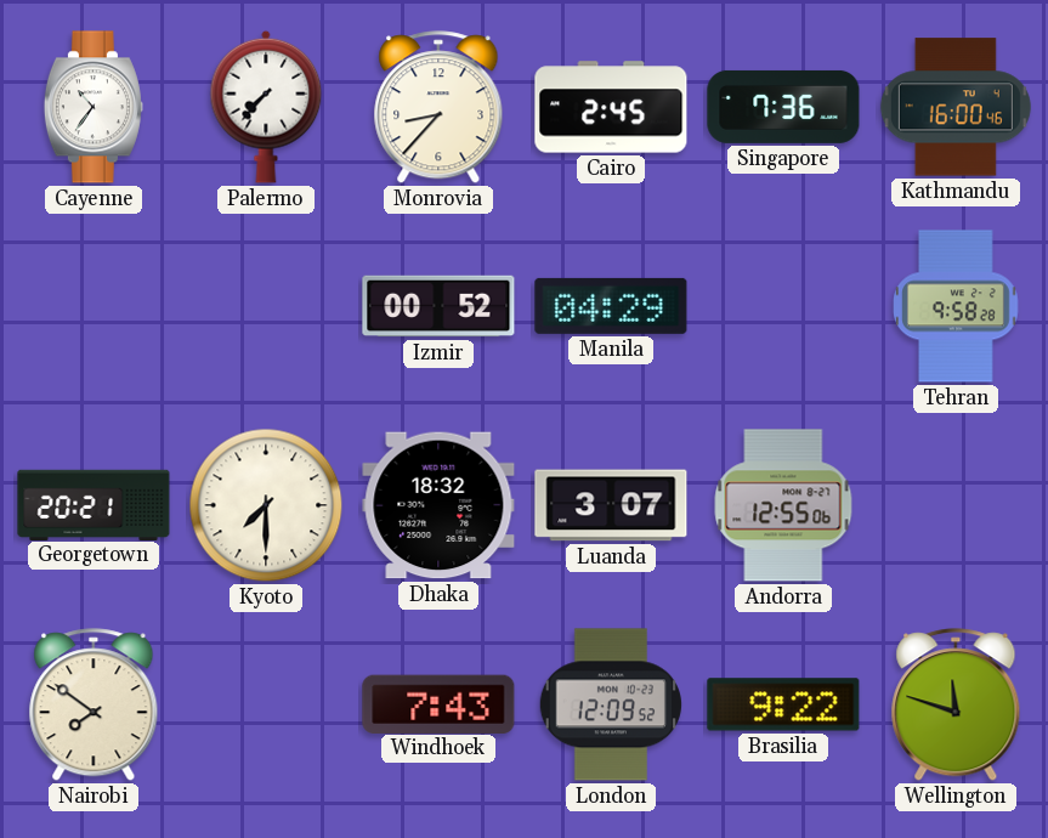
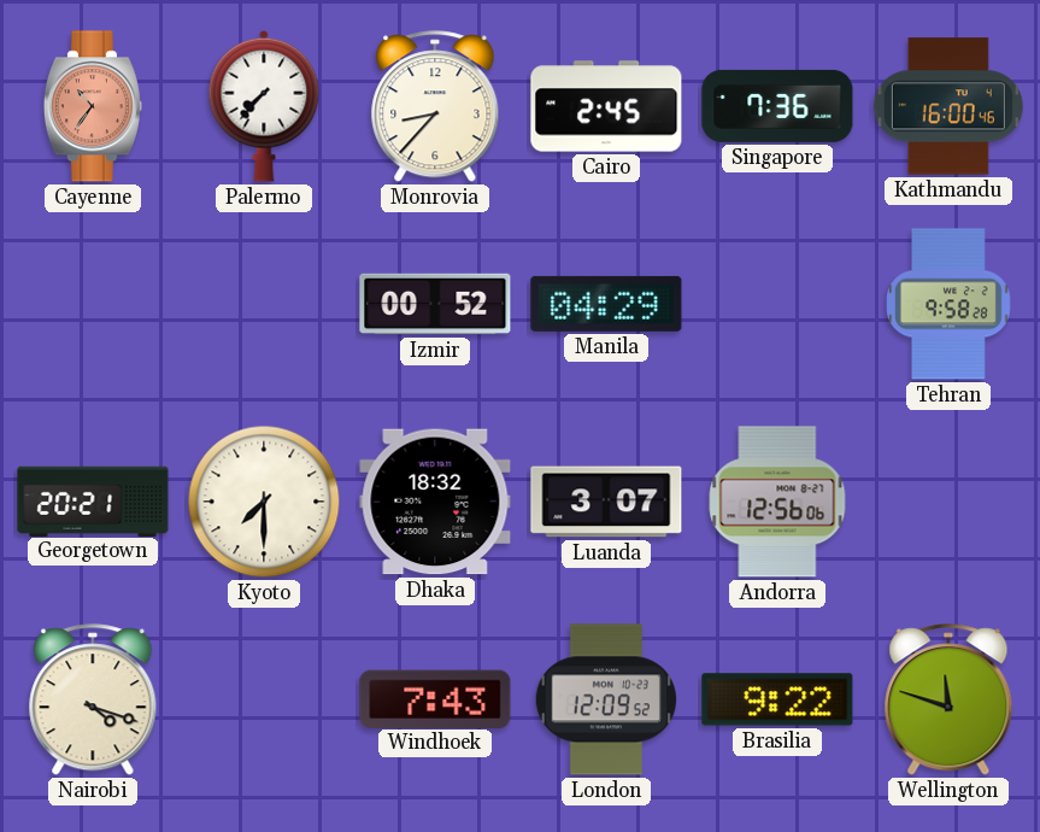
Cayenne dial: white -> salmon
Andorra: 12:55 -> 12:56
Nairobi: 7:51 -> 4:18
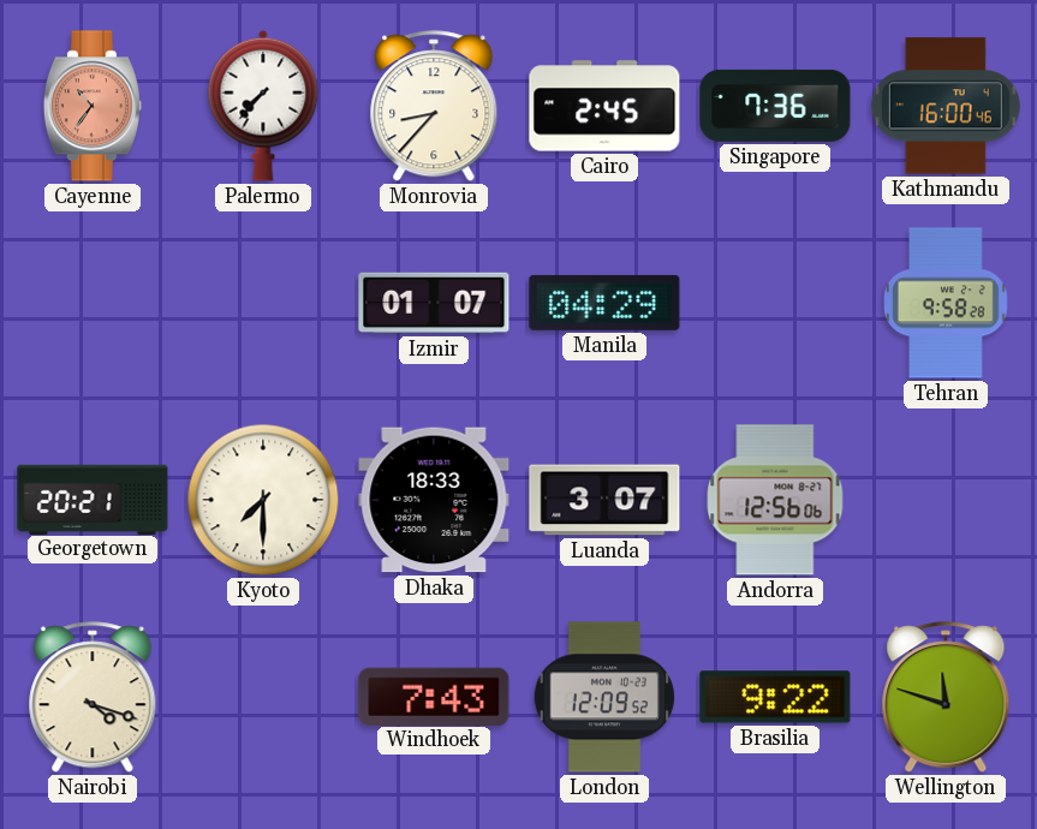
Izmir: 00:52 -> 01:07
Dhaka: 18:32 -> 18:33
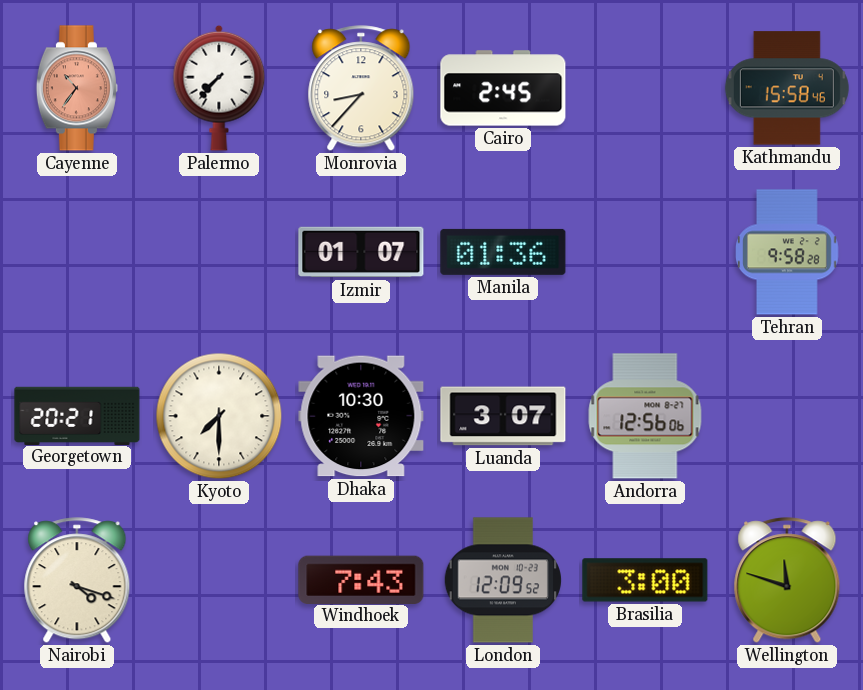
Singapore: 7:36 -> none
Kathmandu: 16:00 -> 15:58
Manila: 04:29 -> 01:36
Dhaka: 18:33 -> 10:30
Brasilia: 9:22 -> 3:00
